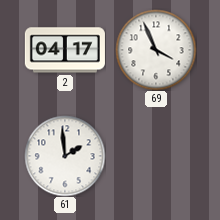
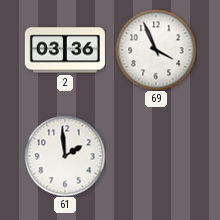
2: 04:17 -> 03:36
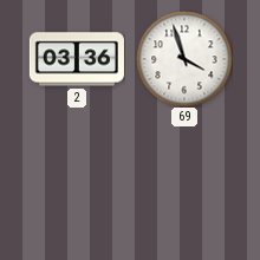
69: 3:56 -> 3:57
61: 1:59 -> none
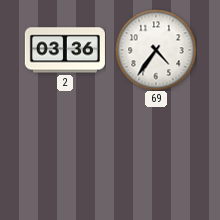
69: 3:57 -> 4:36
